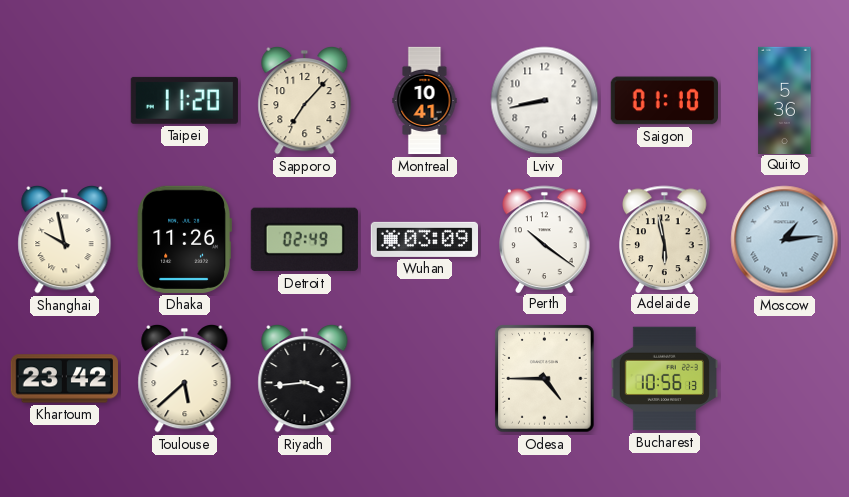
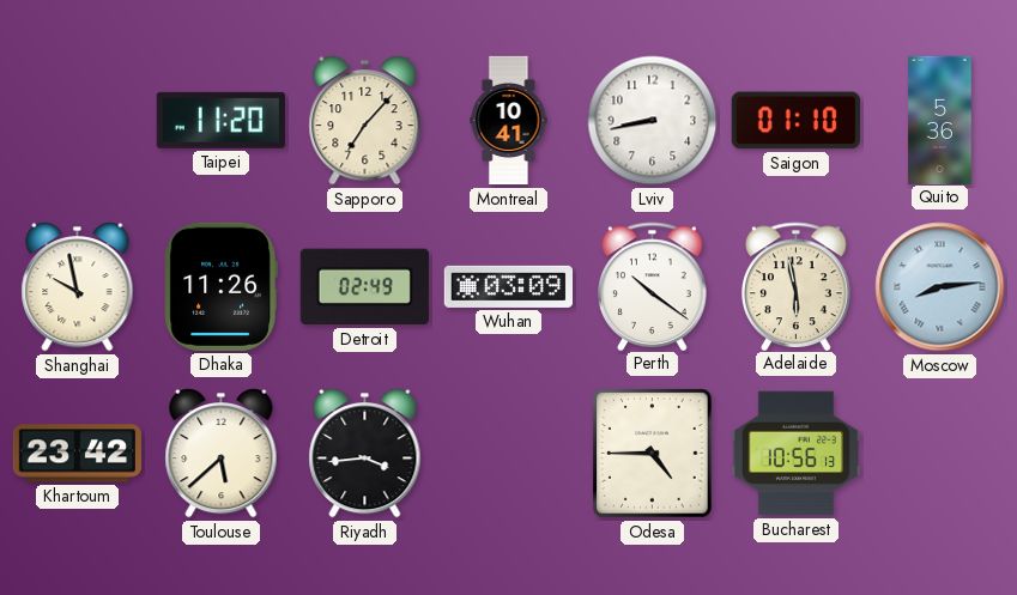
Moscow: 1:14 -> 8:14
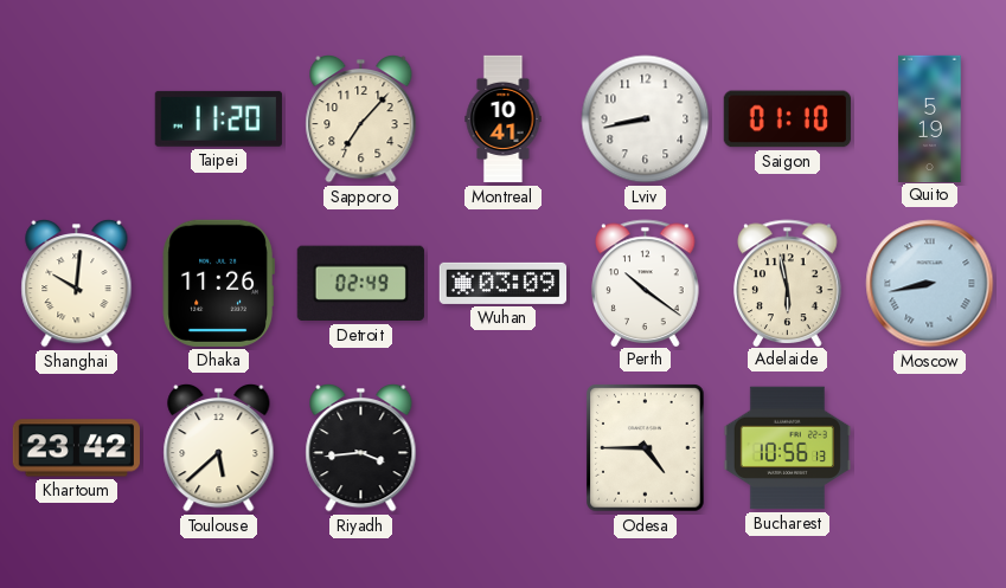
Quito: 5:36 -> 5:19
Shanghai: 9:58 -> 10:01
Moscow: 8:14 -> 8:43
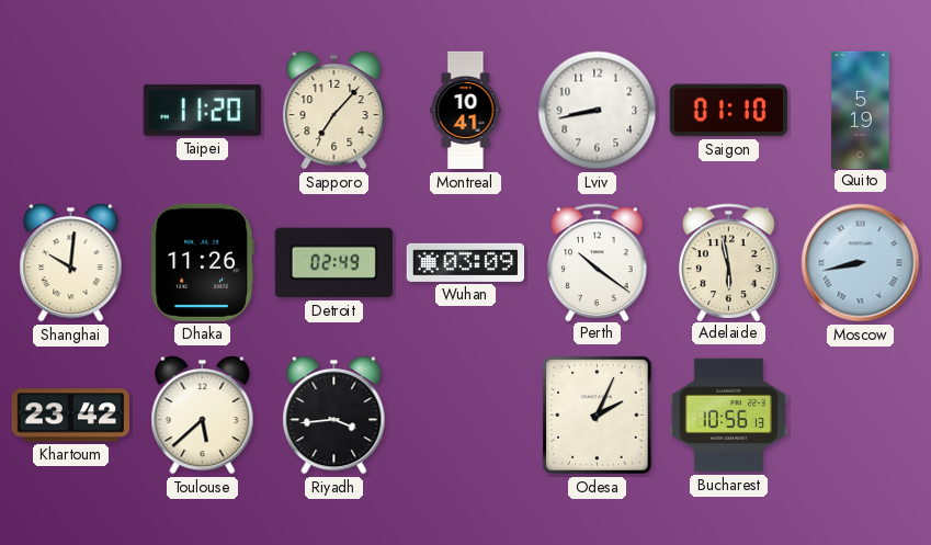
Odesa: 4:45 -> 2:04
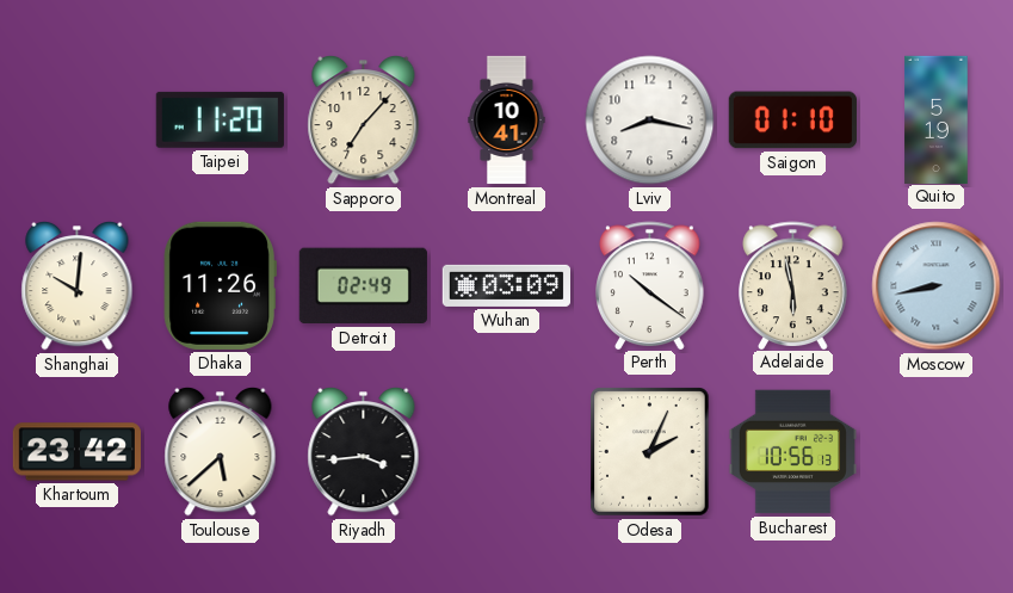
Lviv: 8:43 -> 8:17
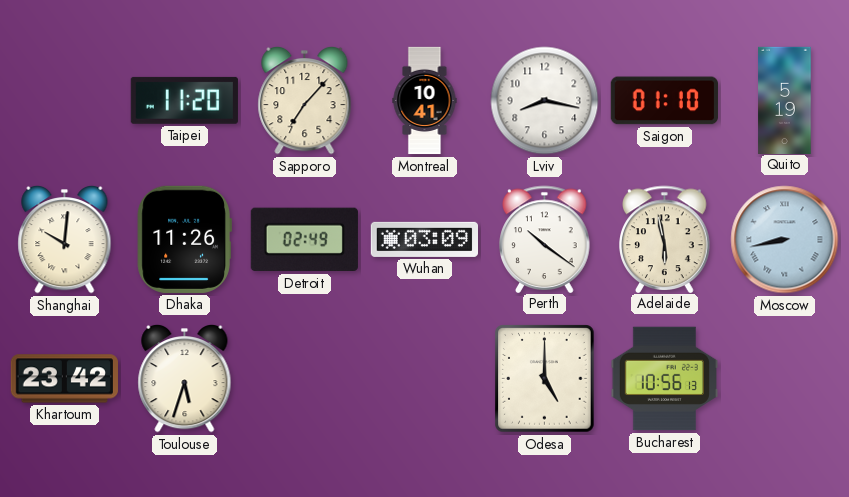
Toulouse: 5:38 -> 5:33
Riyadh: 3:44 -> none
Odesa: 2:04 -> 5:00
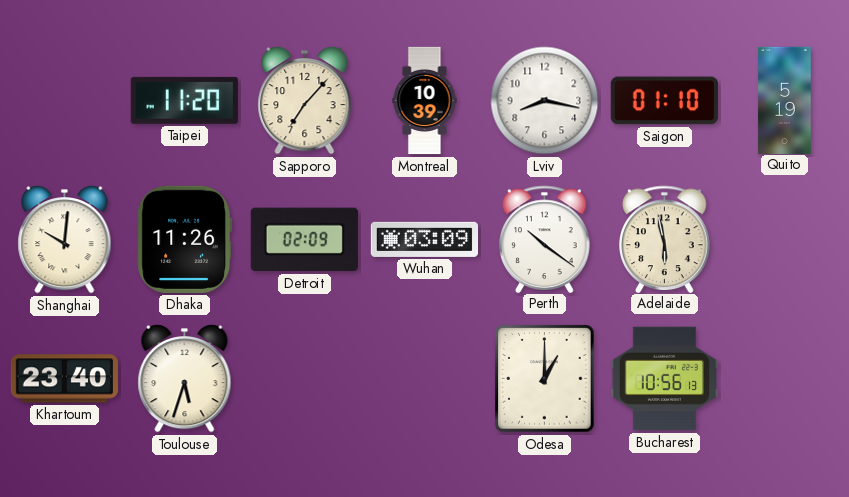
Montreal: 10:41 -> 10:39
Detroit: 02:49 -> 02:09
Moscow: 8:43 -> none
Khartoum: 23:42 -> 23:40
Odesa: 5:00 -> 1:00
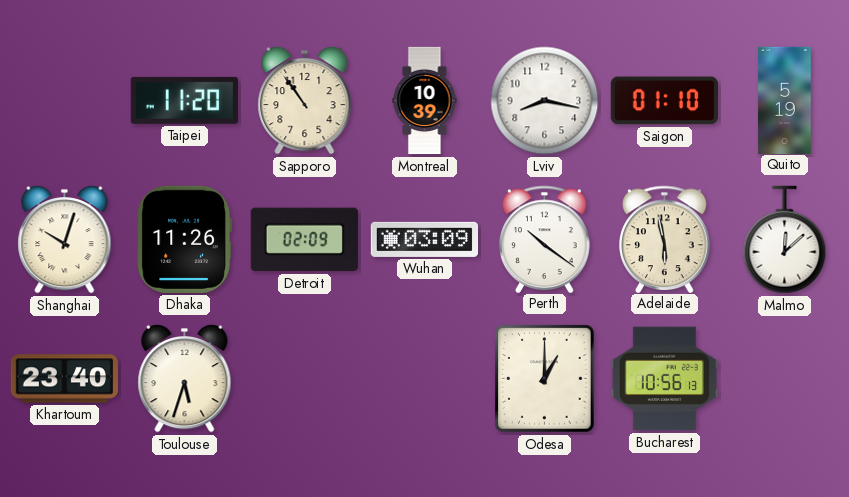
Sapporo: 7:07 -> 10:54
Shanghai: 10:01 -> 10:03
Malmo: none -> 12:08
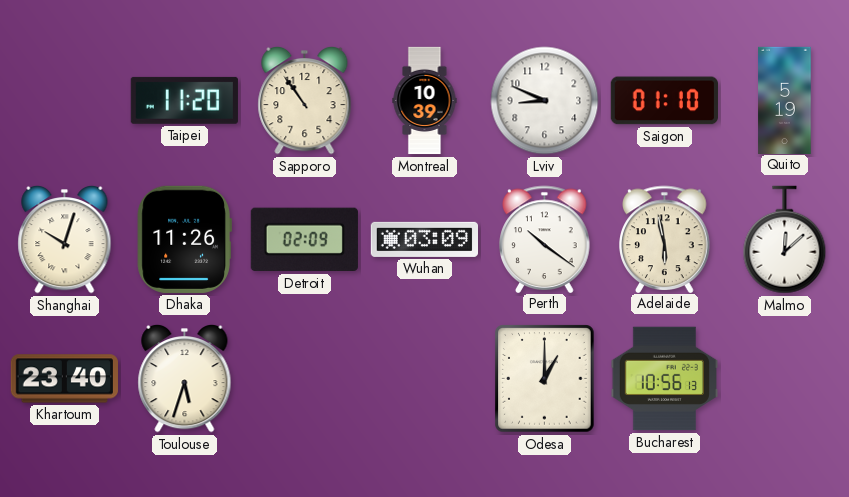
Lviv: 8:17 -> 8:49
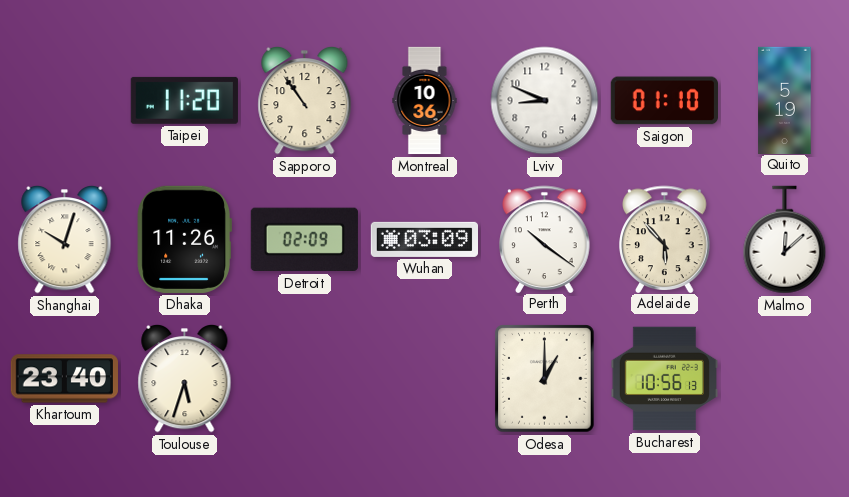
Montreal: 10:39 -> 10:36
Adelaide: 5:58 -> 5:53
